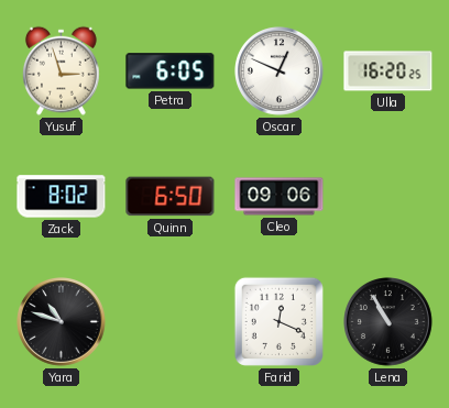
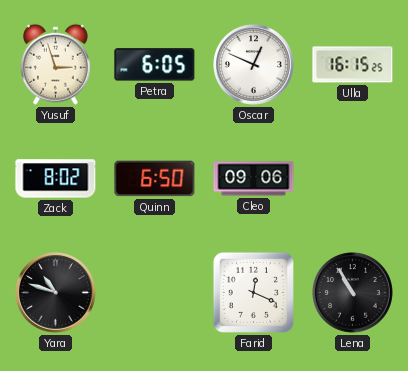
Ulla: 16:20 -> 16:15
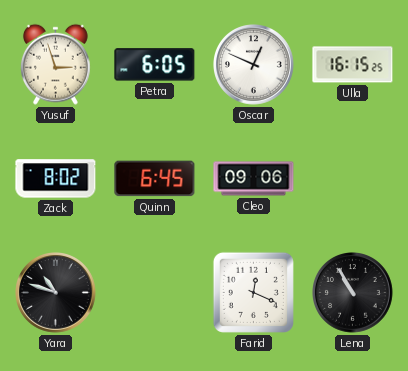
Quinn: 6:50 -> 6:45
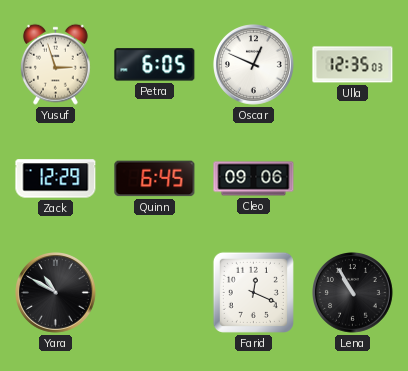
Ulla: 16:15 -> 12:35
Zack: 8:02 -> 12:29
Yara: 10:48 -> 10:50
